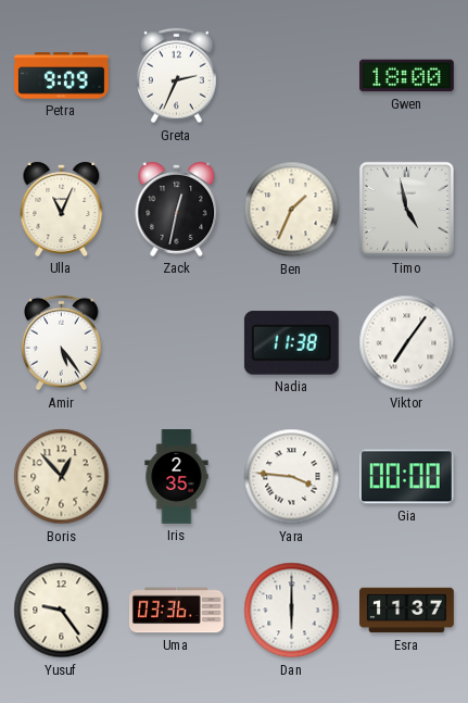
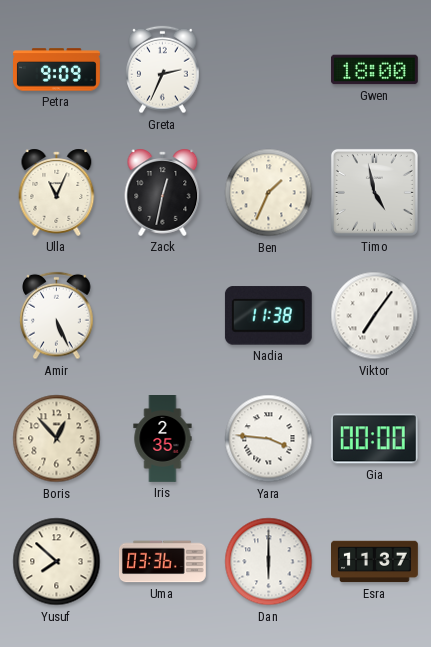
Amir: 5:24 -> 5:26
Yusuf: 9:24 -> 7:52
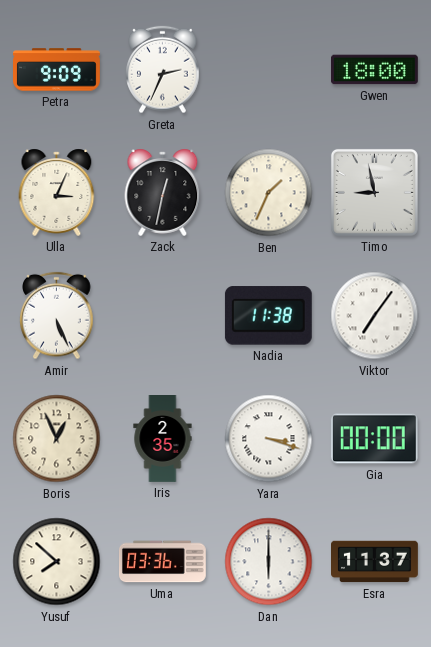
Ulla: 11:04 -> 3:04
Timo: 4:58 -> 8:58
Boris: 12:53 -> 12:56
Yara: 3:46 -> 3:18
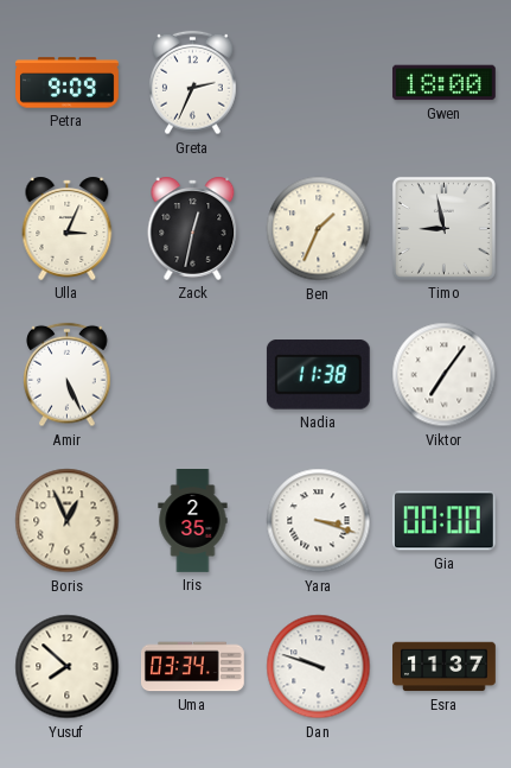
Uma: 03:36 -> 03:34
Dan: 6:00 -> 9:48
